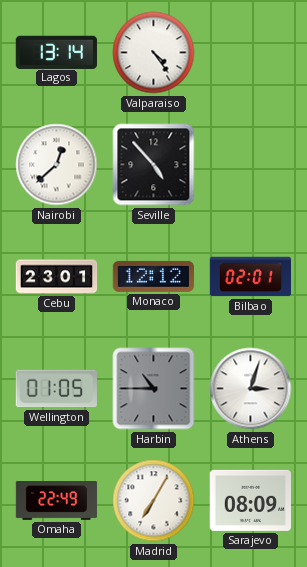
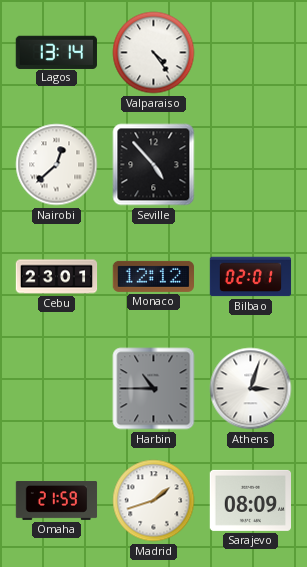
Wellington: 01:05 -> none
Omaha: 22:49 -> 21:59
Madrid: 7:05 -> 1:42
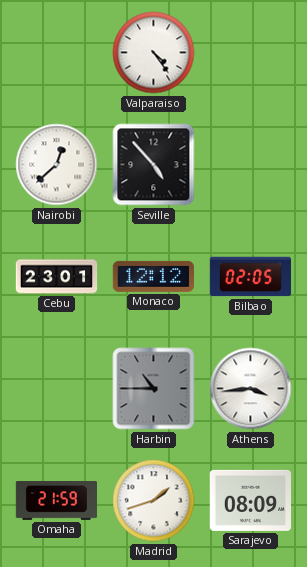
Lagos: 13:14 -> none
Bilbao: 02:01 -> 02:05
Athens: 3:03 -> 3:44
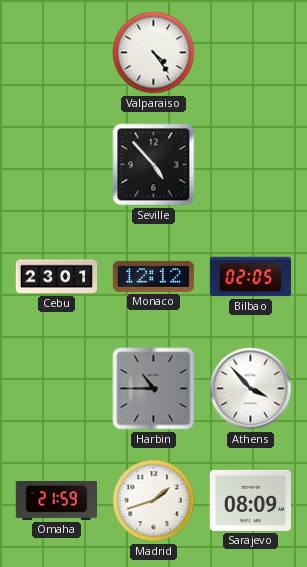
Nairobi: 12:38 -> none
Athens: 3:44 -> 3:53
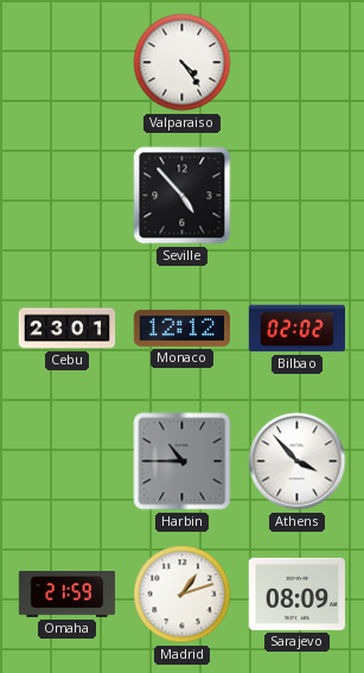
Bilbao: 02:05 -> 02:02
Madrid: 1:42 -> 1:12
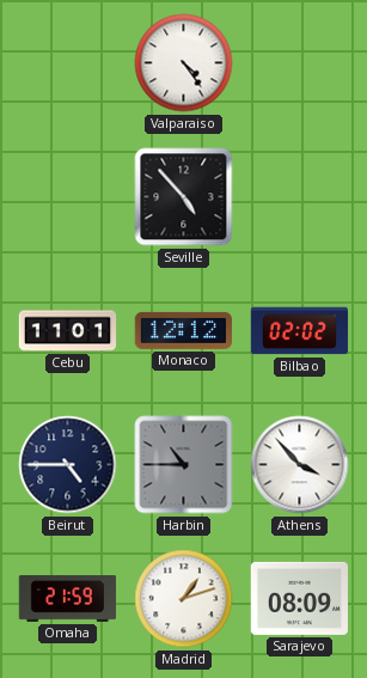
Cebu: 23:01 -> 11:01
Beirut: none -> 4:45
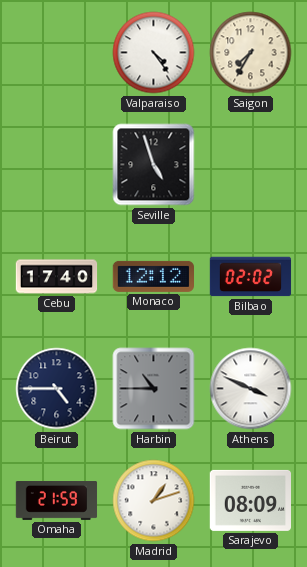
Saigon: none -> 7:35
Seville: 4:53 -> 4:57
Cebu: 11:01 -> 17:40
Athens: 3:53 -> 3:49
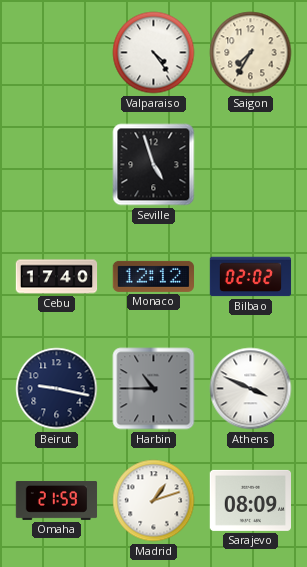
Beirut: 4:45 -> 9:17
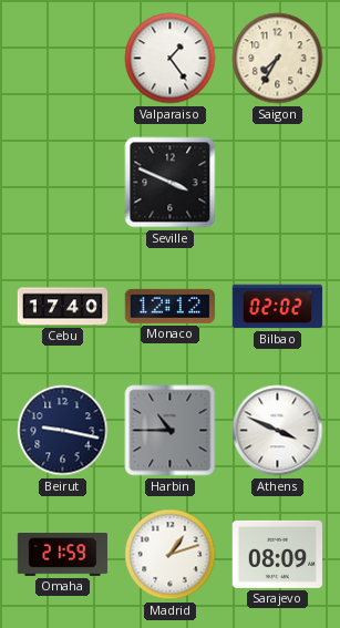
Valparaiso: 4:24 -> 1:24
Seville: 4:57 -> 3:49
